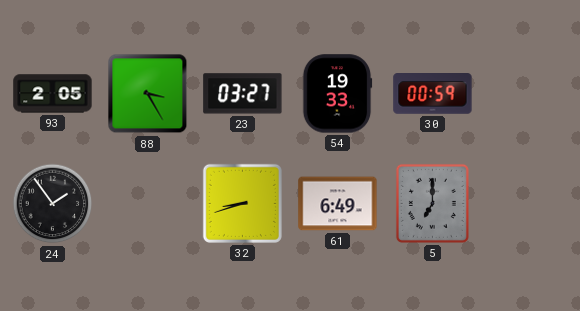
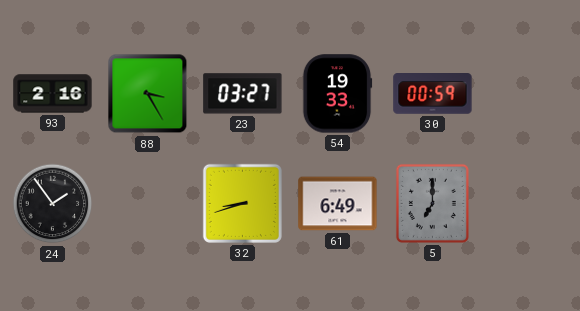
93: 2:05 -> 2:16
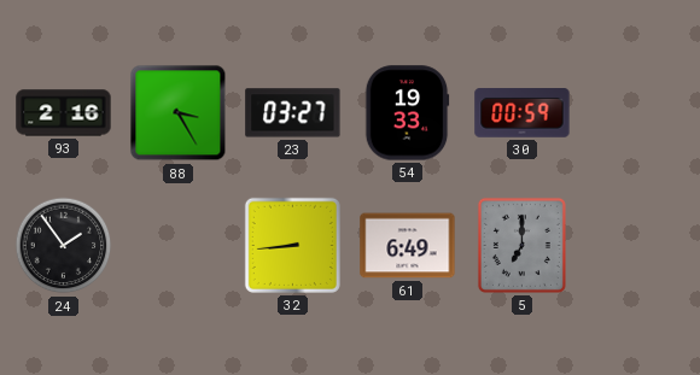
32: 8:42 -> 8:44
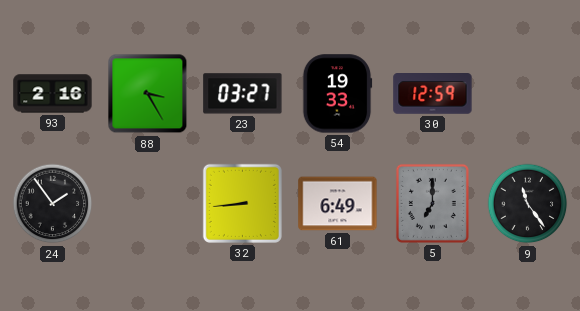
30: 00:59 -> 12:59
9: none -> 11:24
